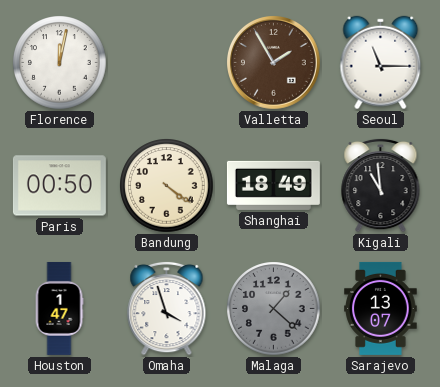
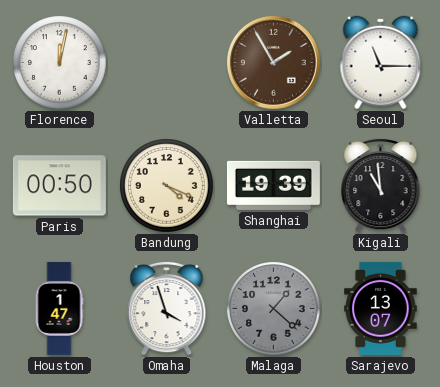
Bandung: 4:21 -> 4:19
Shanghai: 18:49 -> 19:39
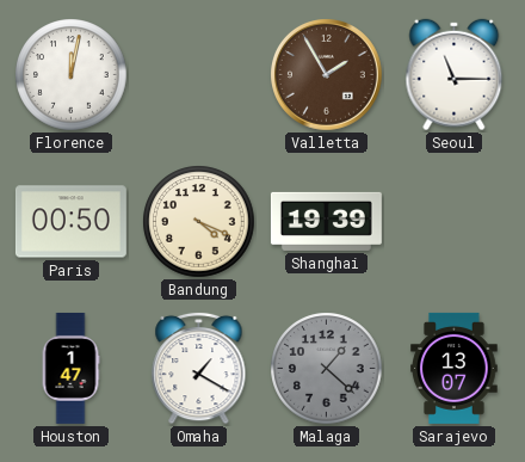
Kigali: 10:59 -> none
Omaha: 3:57 -> 1:20
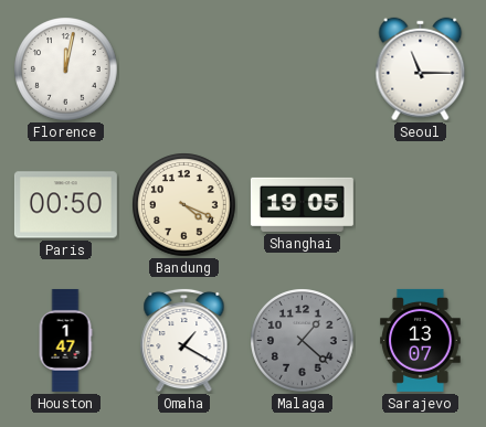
Valletta: 1:55 -> none
Shanghai: 19:39 -> 19:05
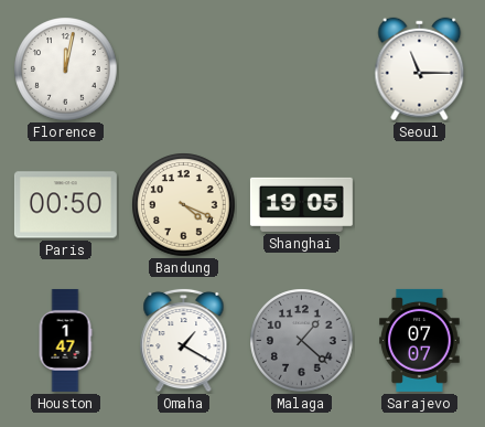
Sarajevo: 13:07 -> 07:07
